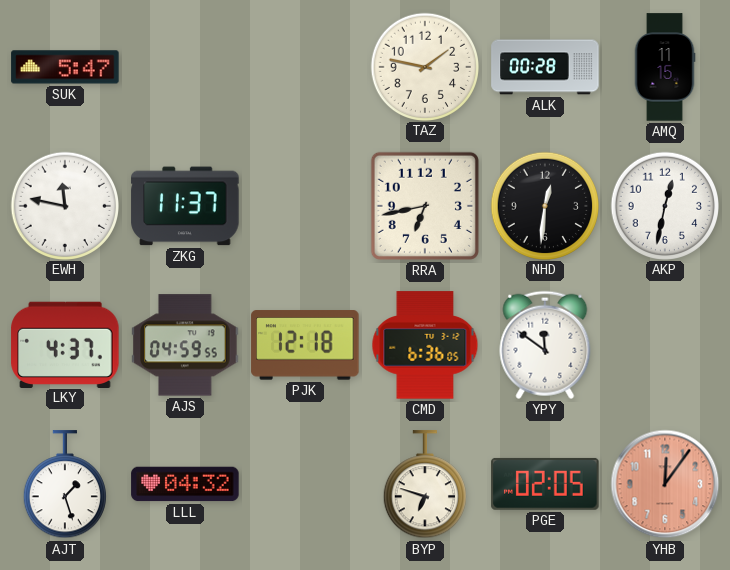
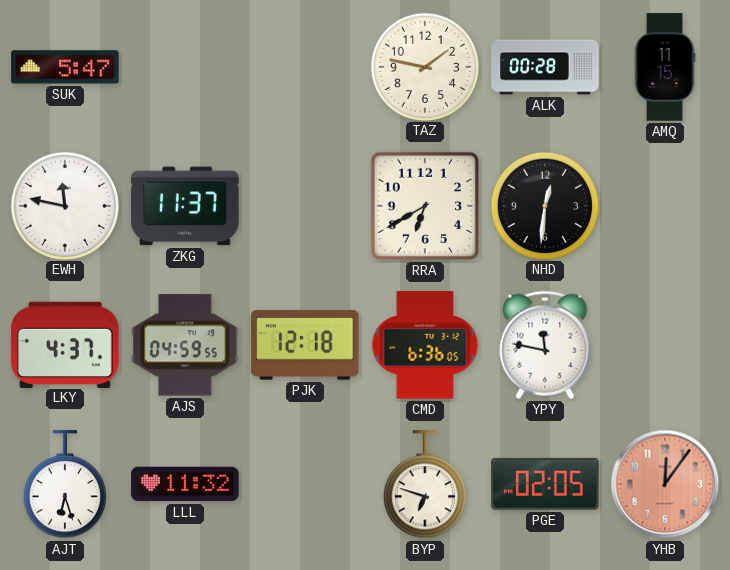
RRA: 6:43 -> 6:40
AKP: 12:32 -> none
YPY: 11:51 -> 11:47
AJT: 1:27 -> 6:27
LLL: 04:32 -> 11:32
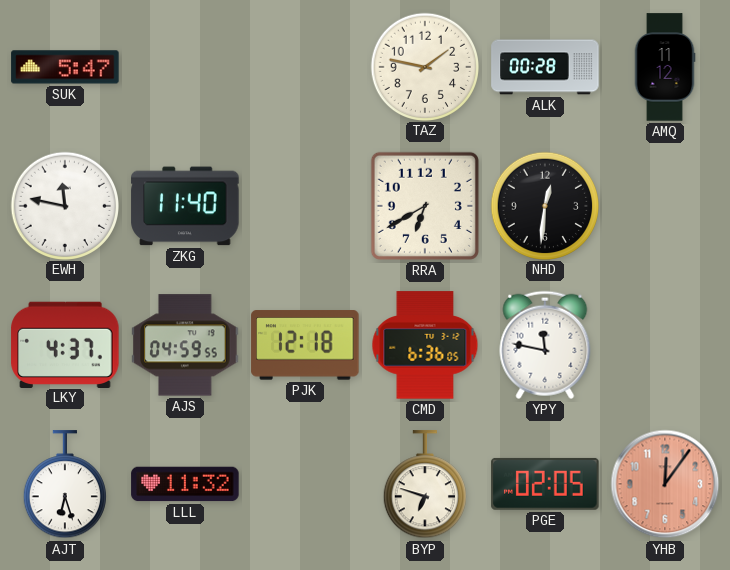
AMQ: 11:15 -> 11:12
ZKG: 11:37 -> 11:40
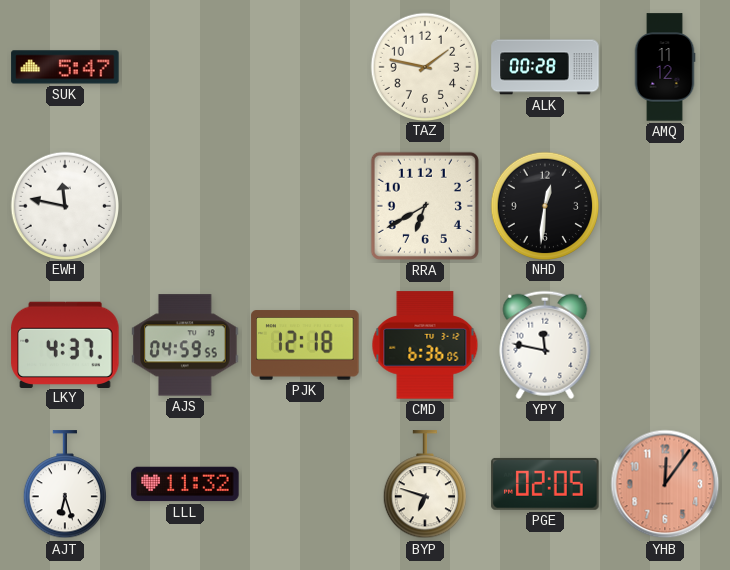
ZKG: 11:40 -> none
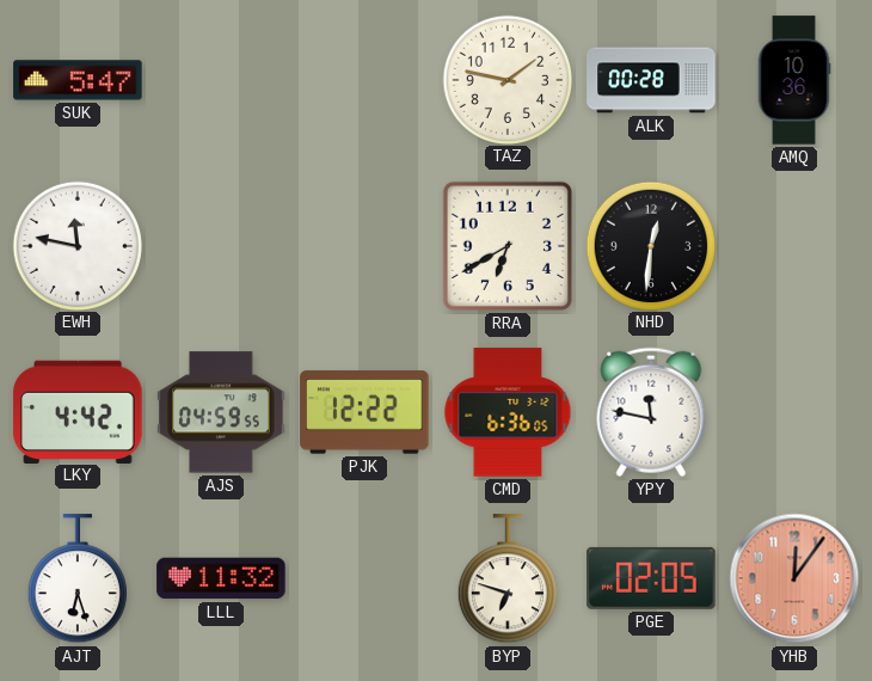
AMQ: 11:12 -> 10:36
LKY: 4:37 -> 4:42
PJK: 12:18 -> 12:22
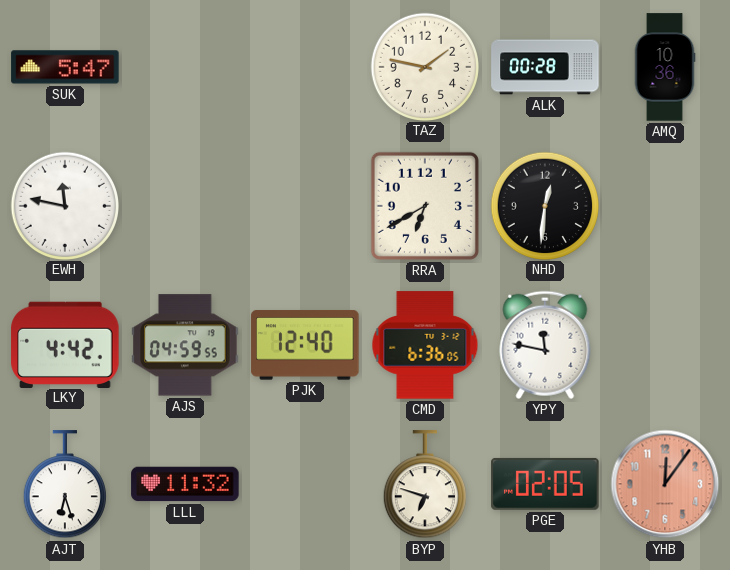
PJK: 12:22 -> 12:40
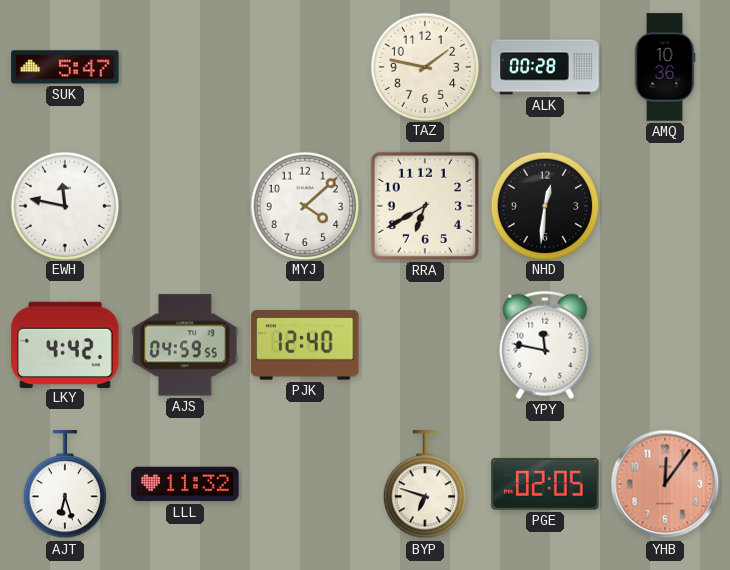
MYJ: none -> 4:08
CMD: 6:36 -> none
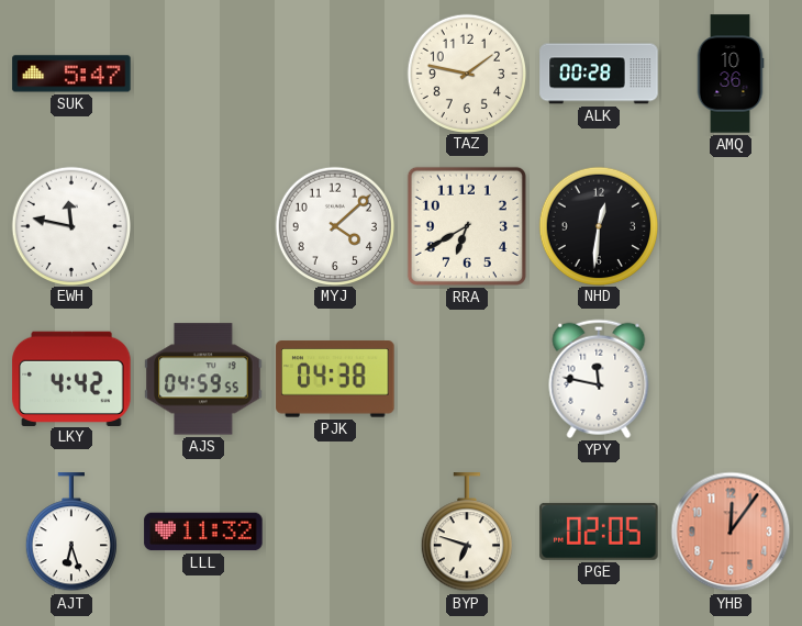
PJK: 12:40 -> 04:38
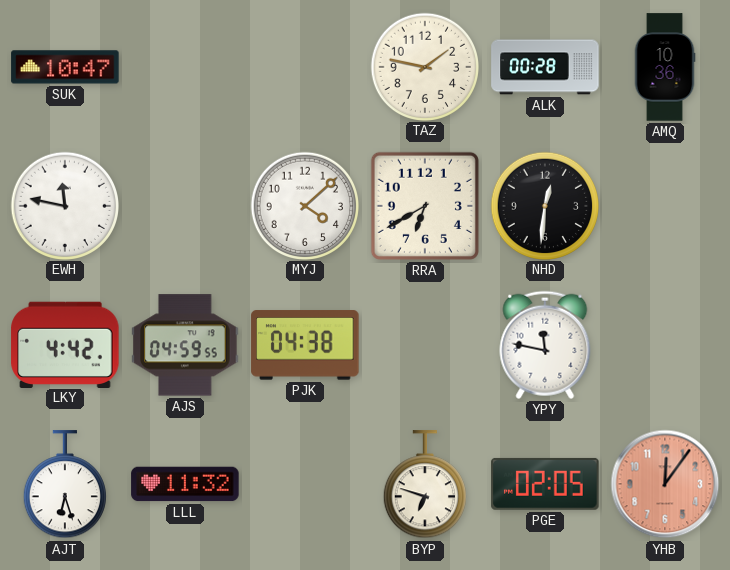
SUK: 5:47 -> 10:47
